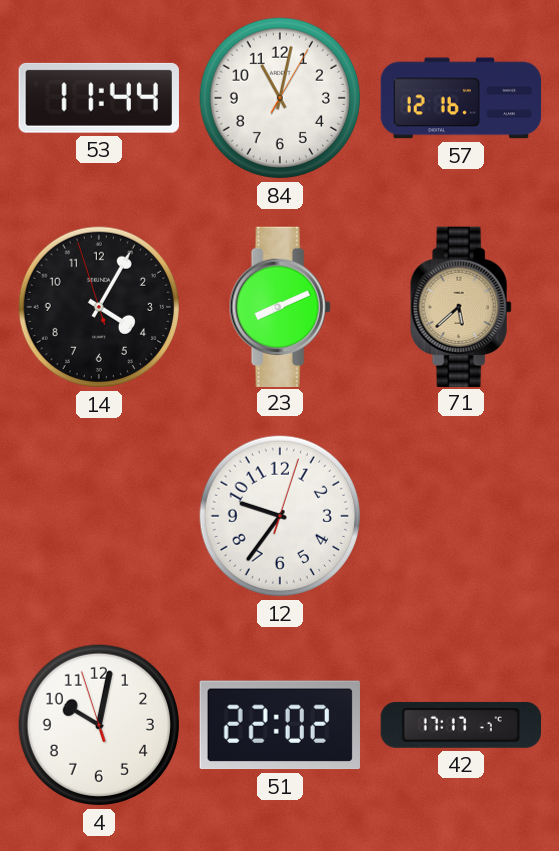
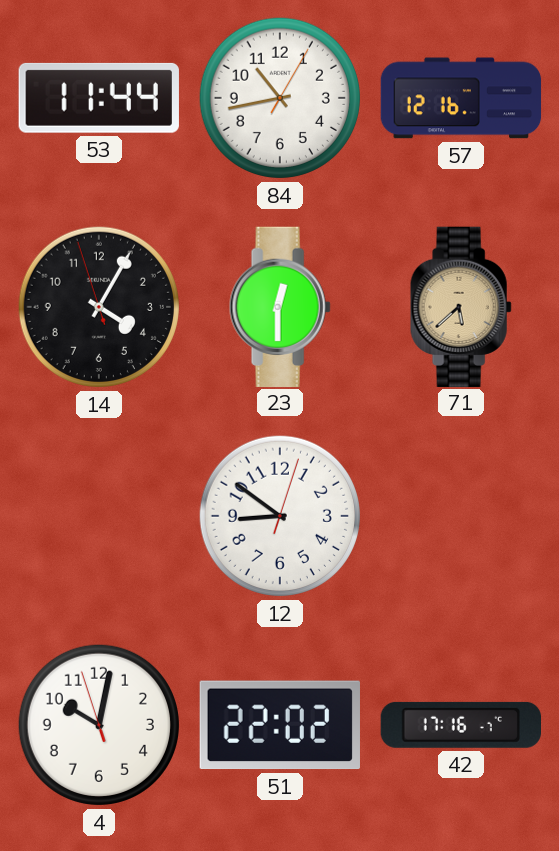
84: 11:02 -> 10:43
23: 8:11 -> 12:30
12: 9:36 -> 8:51
42: 17:17 -> 17:16
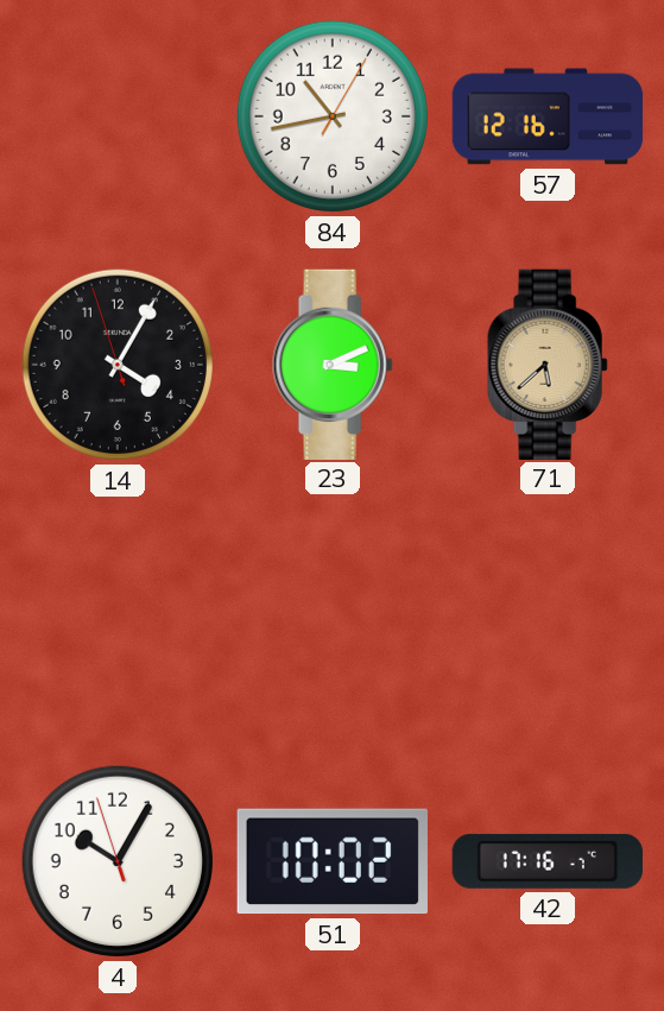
53: 11:44 -> none
23: 12:30 -> 3:11
12: 8:51 -> none
4: 10:01 -> 10:04
51: 22:02 -> 10:02
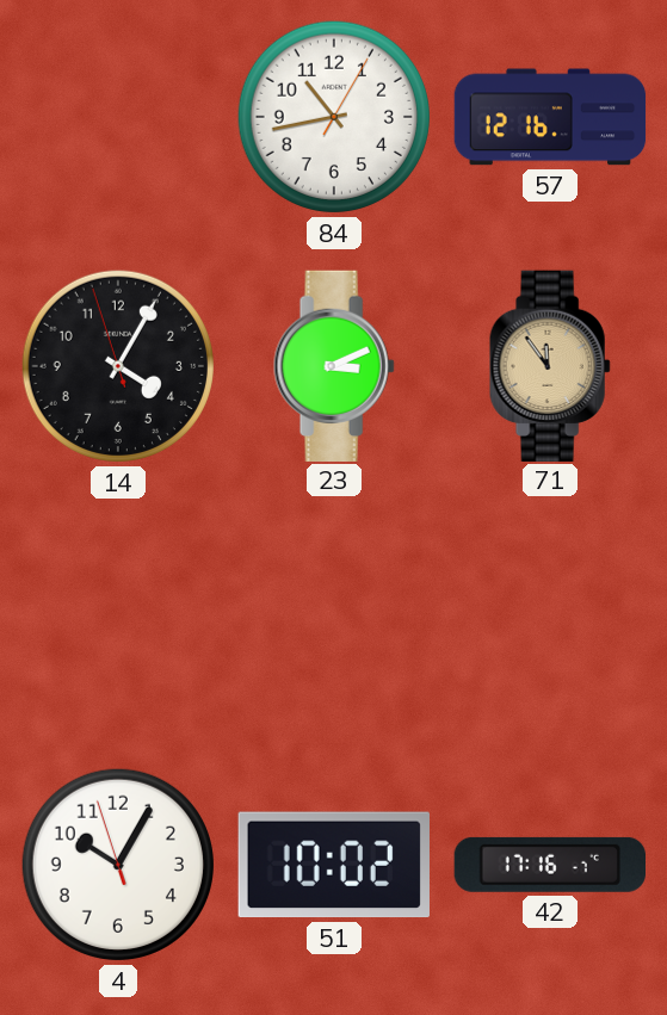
71: 5:38 -> 11:54
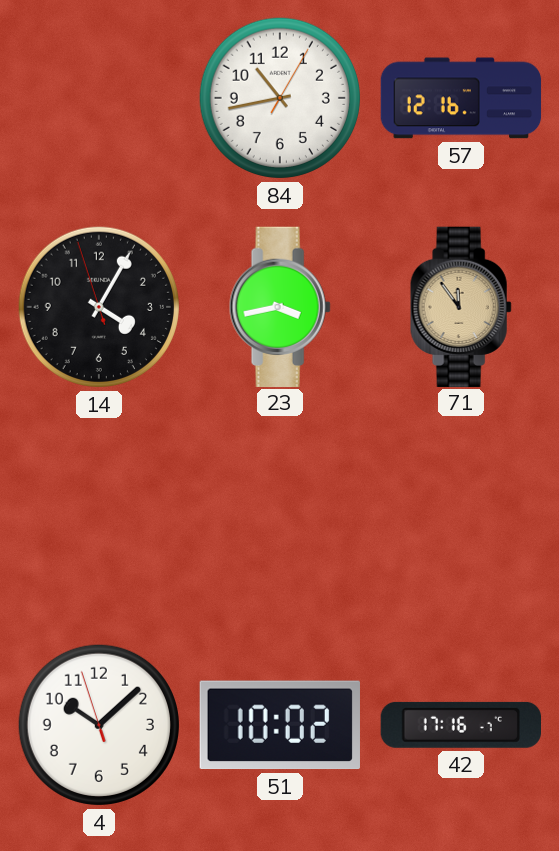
23: 3:11 -> 3:43
4: 10:04 -> 10:07
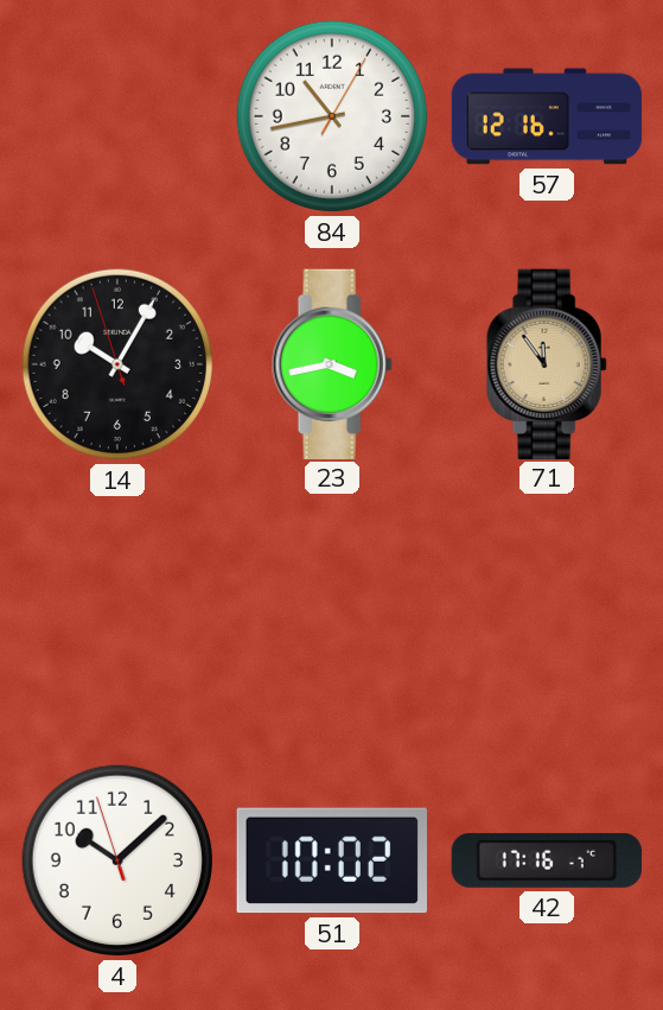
14: 4:04 -> 10:04
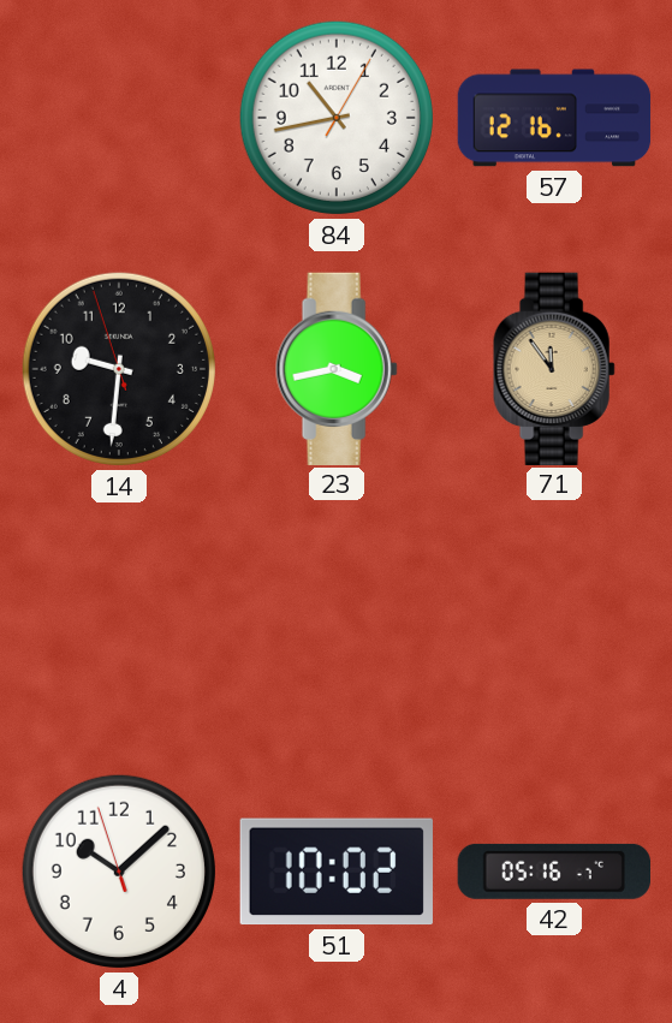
14: 10:04 -> 9:30
42: 17:16 -> 05:16
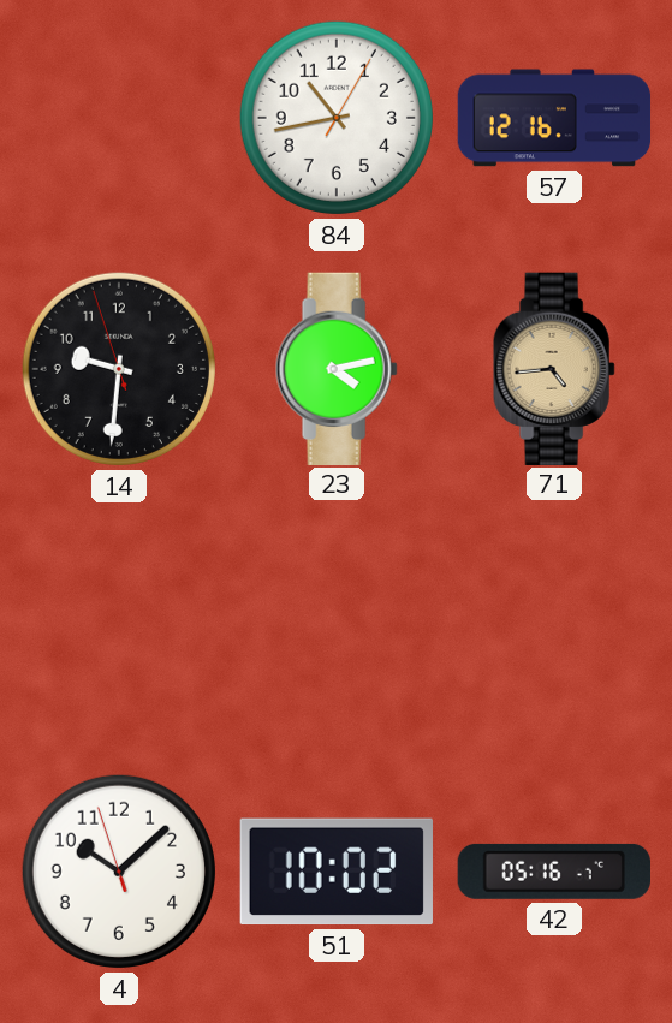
23: 3:43 -> 4:13
71: 11:54 -> 4:44
